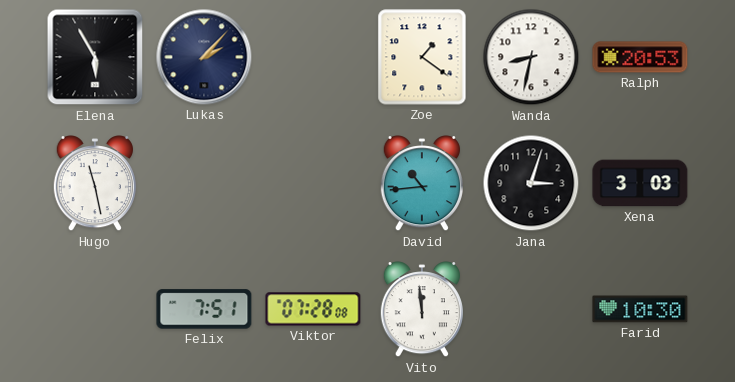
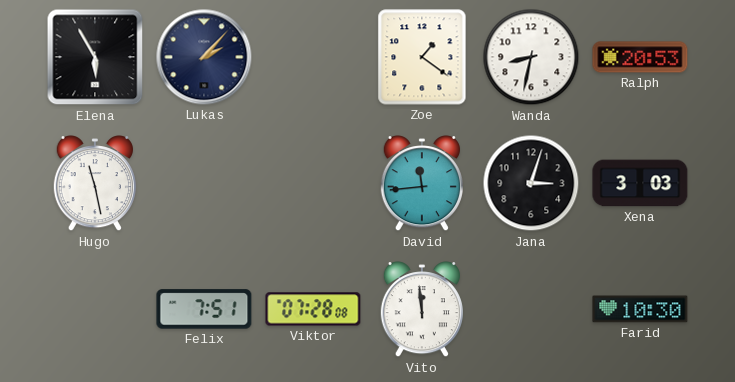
David: 10:44 -> 11:44
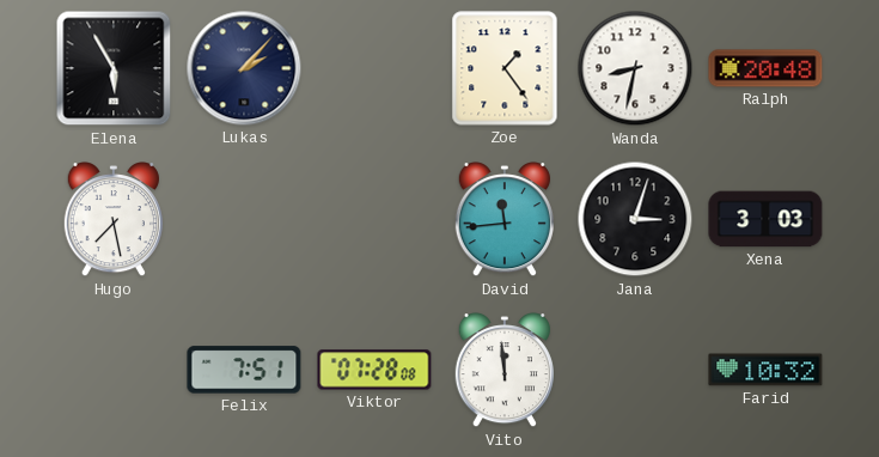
Zoe: 1:21 -> 1:24
Ralph: 20:53 -> 20:48
Hugo: 11:28 -> 7:28
Farid: 10:30 -> 10:32
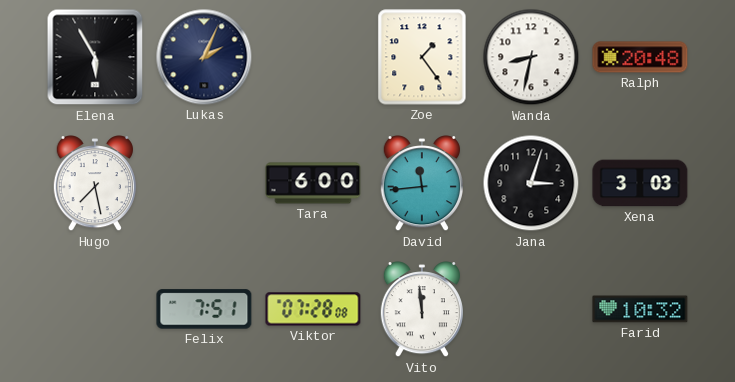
Lukas: 2:07 -> 2:04
Tara: none -> 6:00
